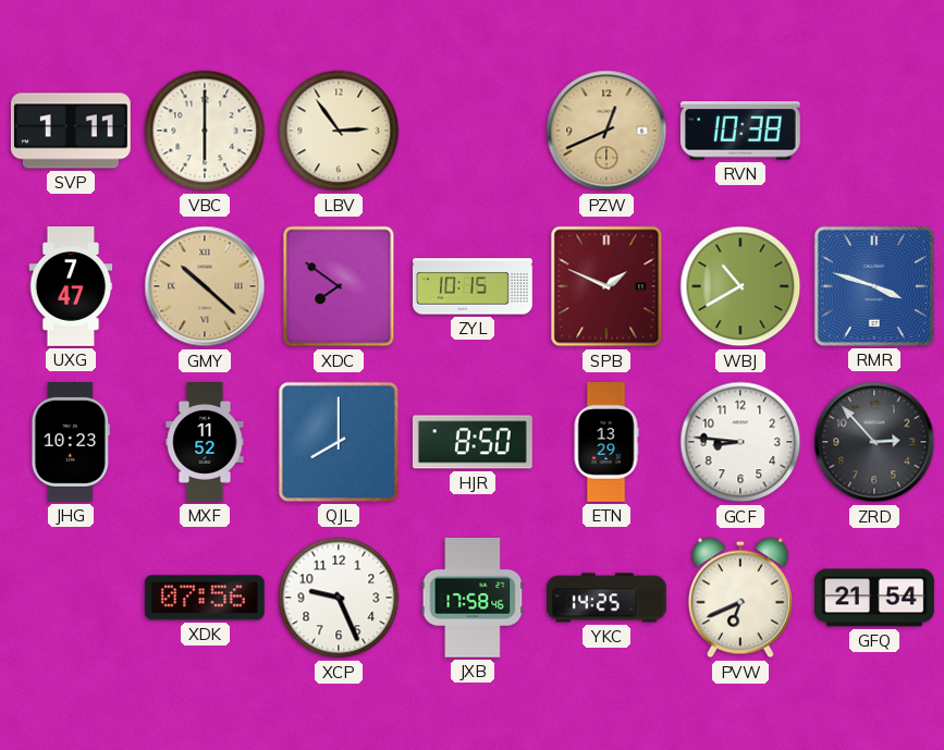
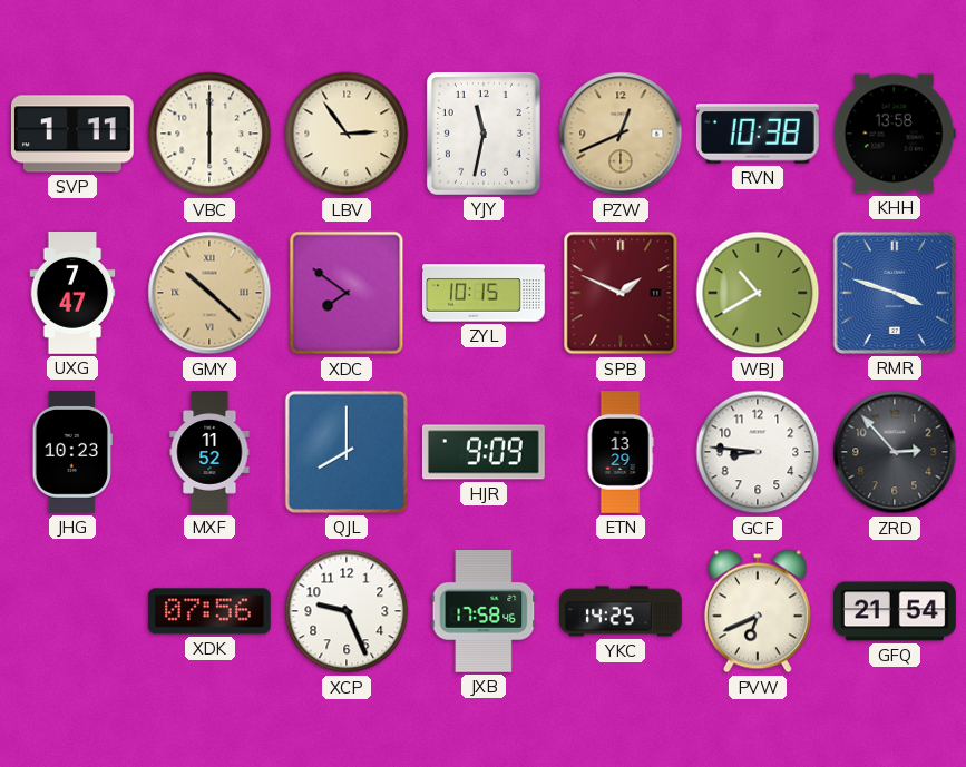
YJY: none -> 11:32
KHH: none -> 13:58
HJR: 8:50 -> 9:09
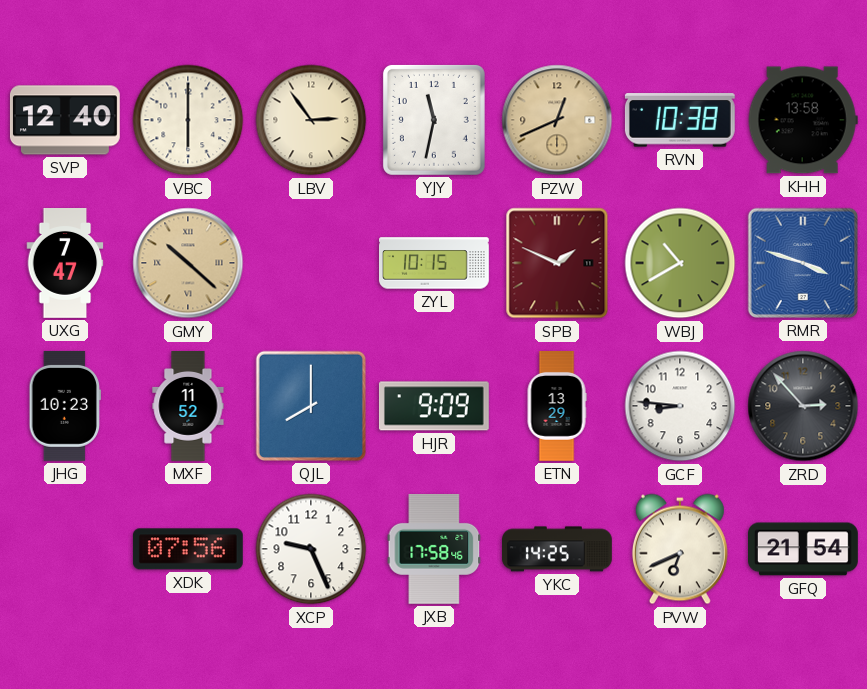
SVP: 1:11 -> 12:40
XDC: 7:51 -> none
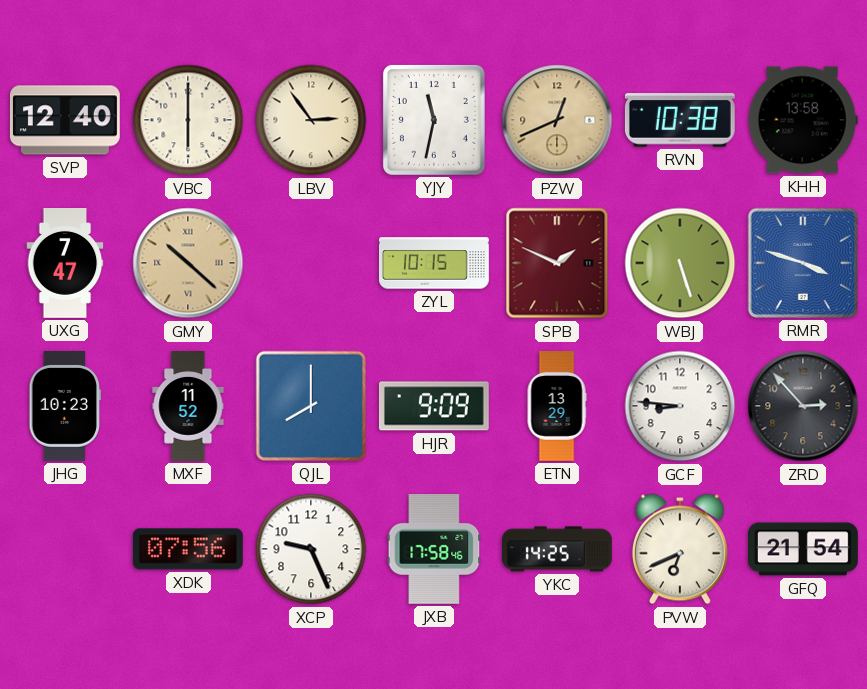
WBJ: 10:40 -> 5:27
